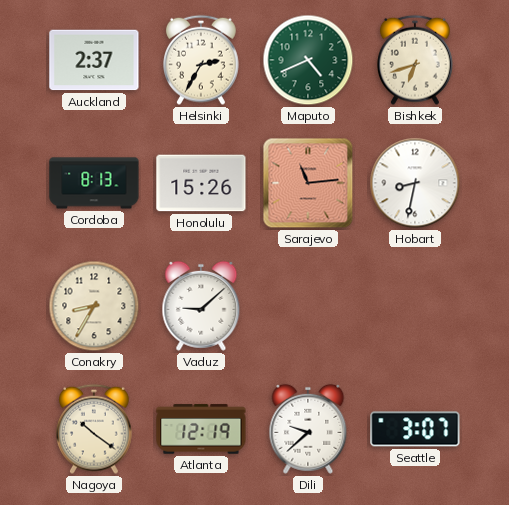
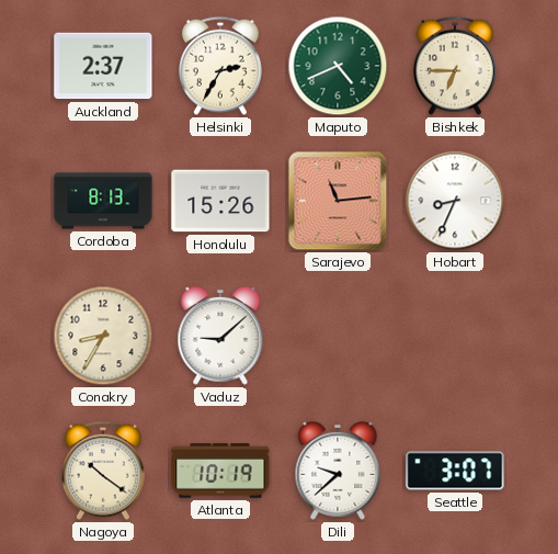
Bishkek: 6:42 -> 6:45
Hobart: 8:32 -> 8:34
Atlanta: 12:19 -> 10:19
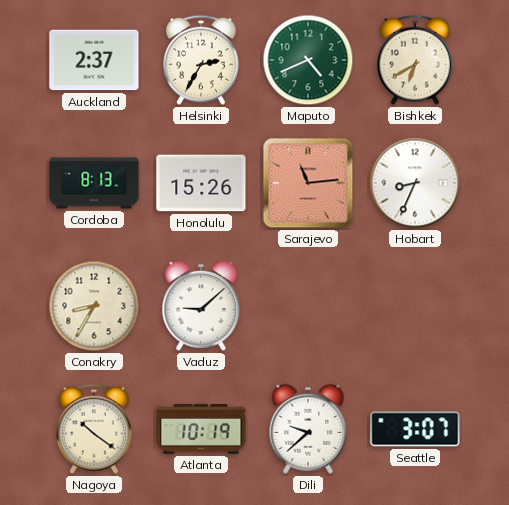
Bishkek: 6:45 -> 6:40
